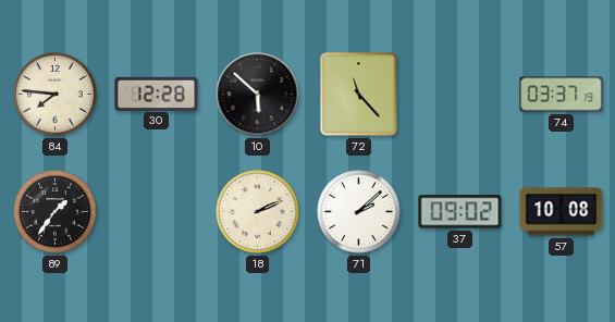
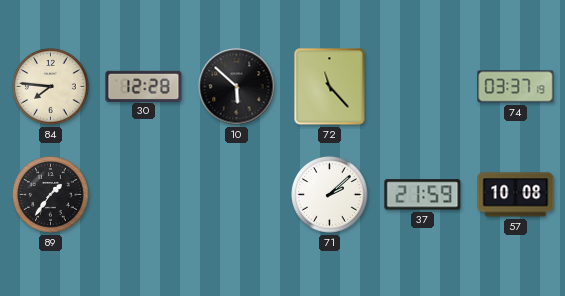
18: 2:11 -> none
37: 09:02 -> 21:59
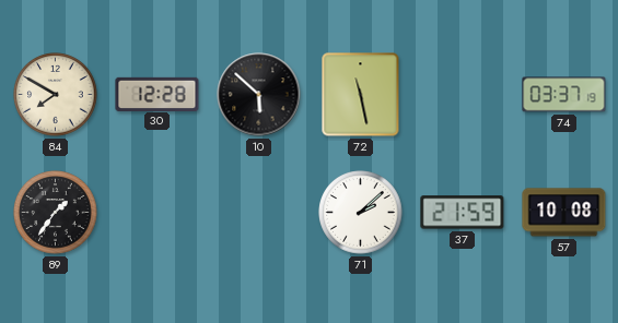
84: 7:46 -> 7:50
72: 11:23 -> 11:28
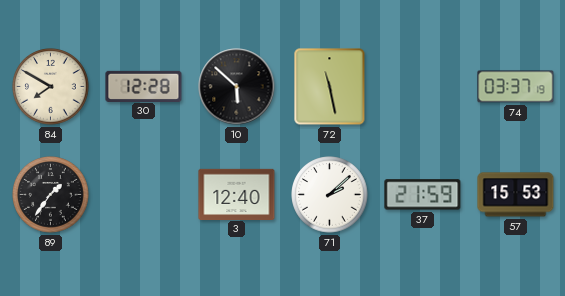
3: none -> 12:40
57: 10:08 -> 15:53
